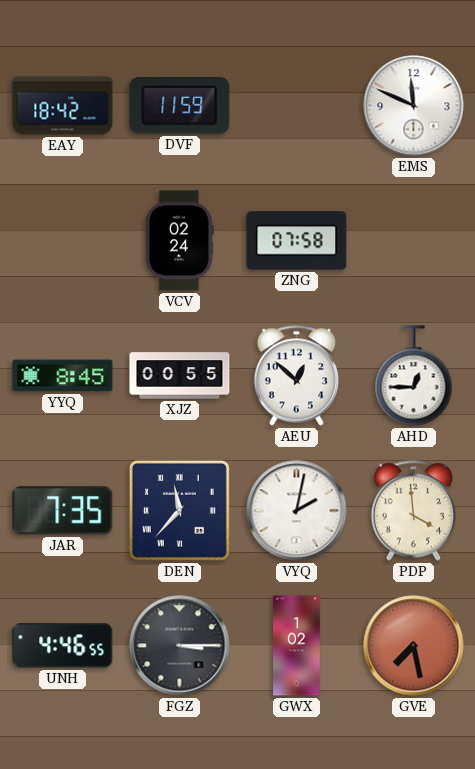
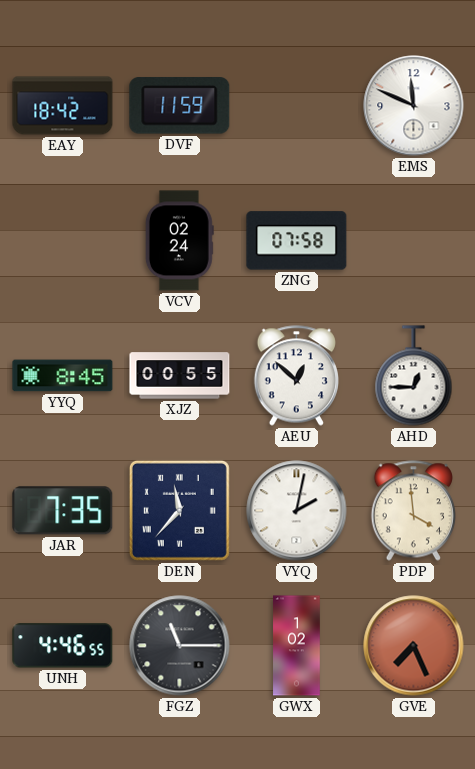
FGZ: 3:15 -> 11:15
GVE: 7:28 -> 7:26
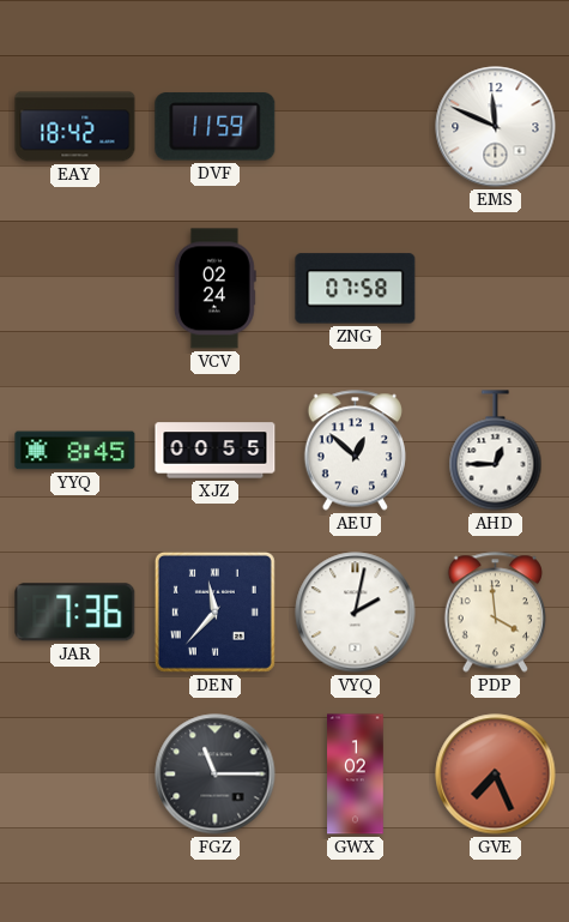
JAR: 7:35 -> 7:36
UNH: 4:46 -> none
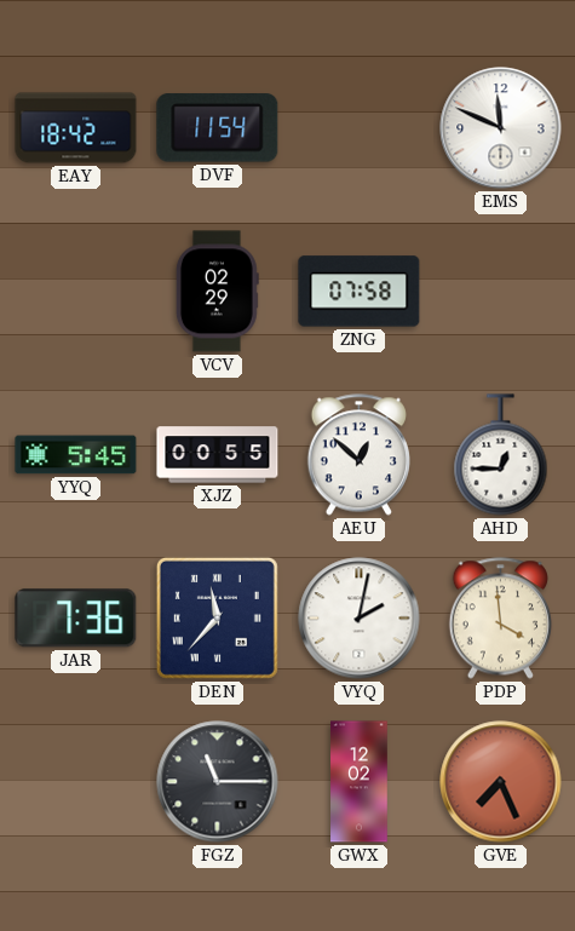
DVF: 11:59 -> 11:54
VCV: 02:24 -> 02:29
YYQ: 8:45 -> 5:45
GWX: 1:02 -> 12:02
